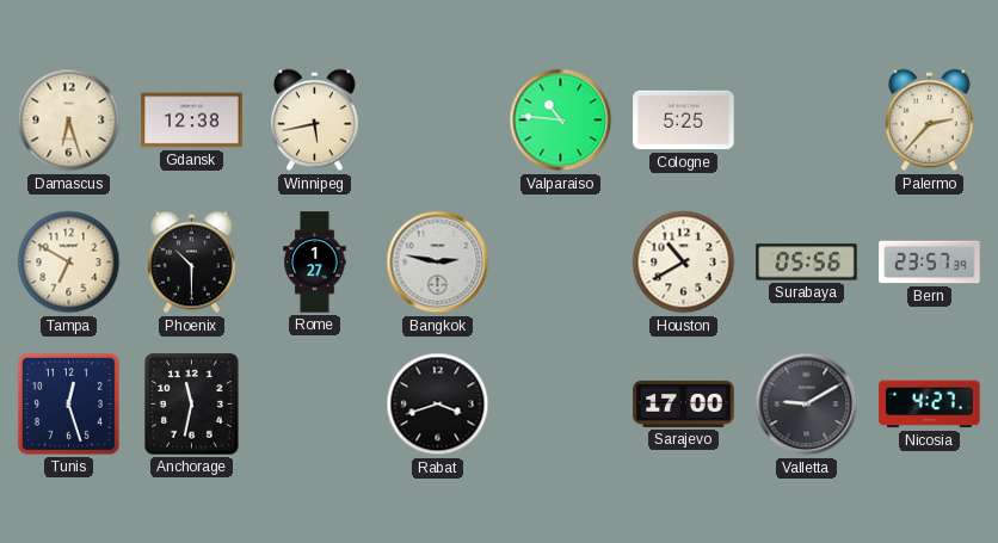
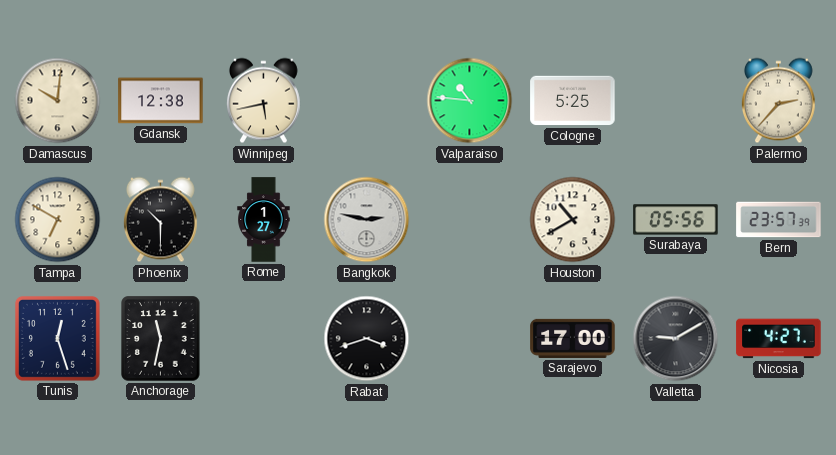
Damascus: 6:27 -> 10:01
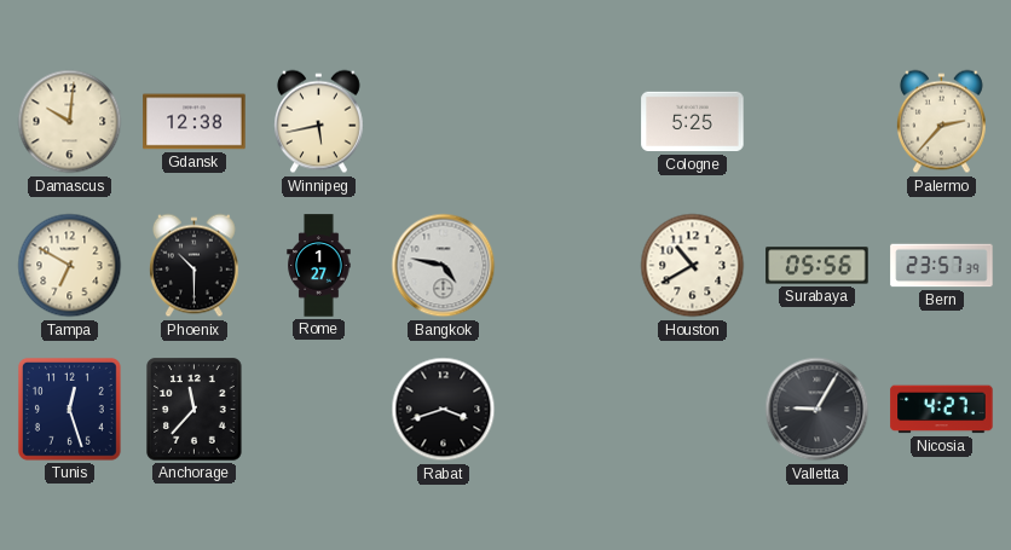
Valparaiso: 10:46 -> none
Bangkok: 2:47 -> 4:47
Anchorage: 11:32 -> 11:37
Sarajevo: 17:00 -> none
Valletta: 9:10 -> 9:05
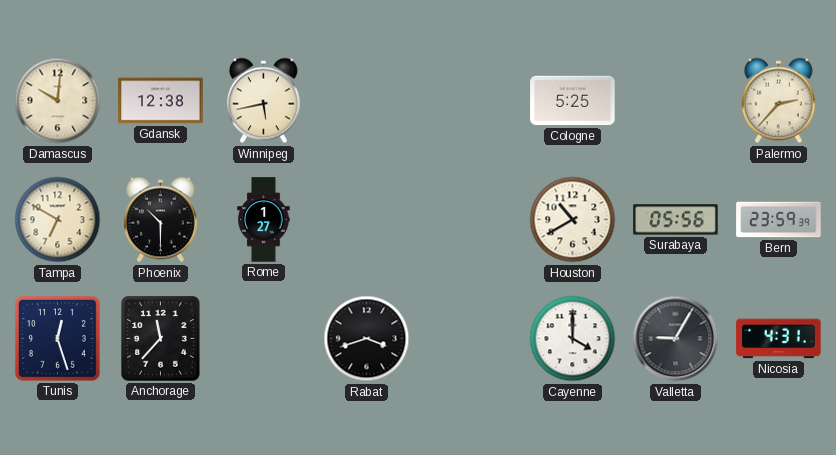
Bangkok: 4:47 -> none
Bern: 23:57 -> 23:59
Cayenne: none -> 4:00
Nicosia: 4:27 -> 4:31
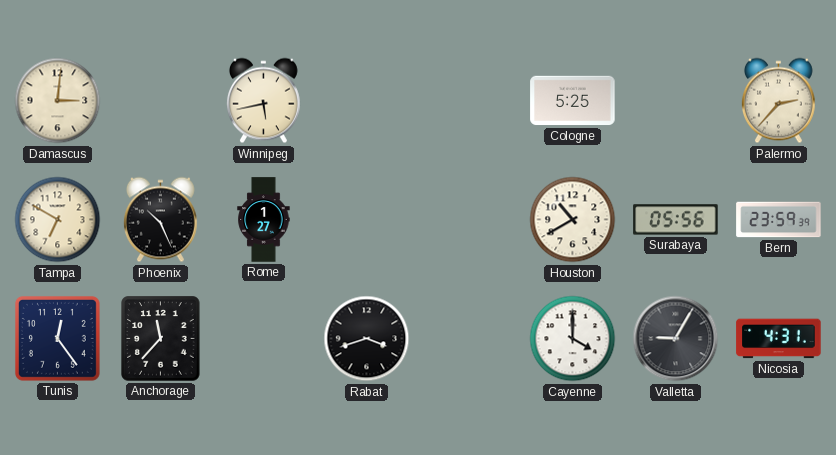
Damascus: 10:01 -> 3:01
Gdansk: 12:38 -> none
Phoenix: 10:30 -> 10:26
Tunis: 12:27 -> 12:24
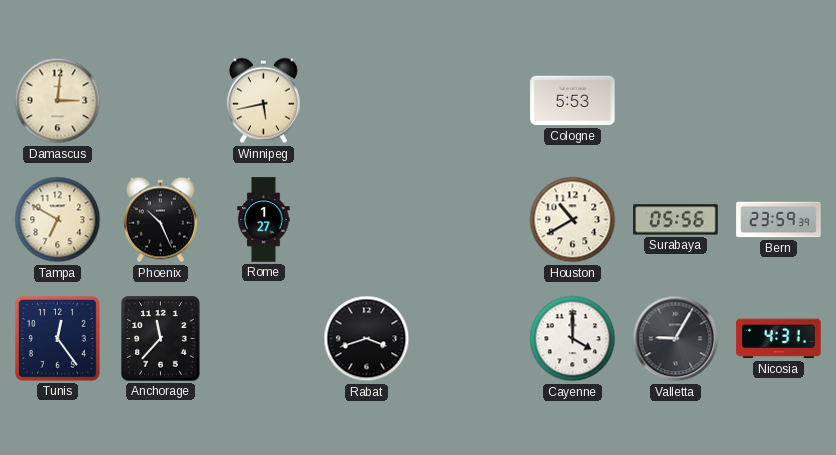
Cologne: 5:25 -> 5:53
Palermo: 2:37 -> none
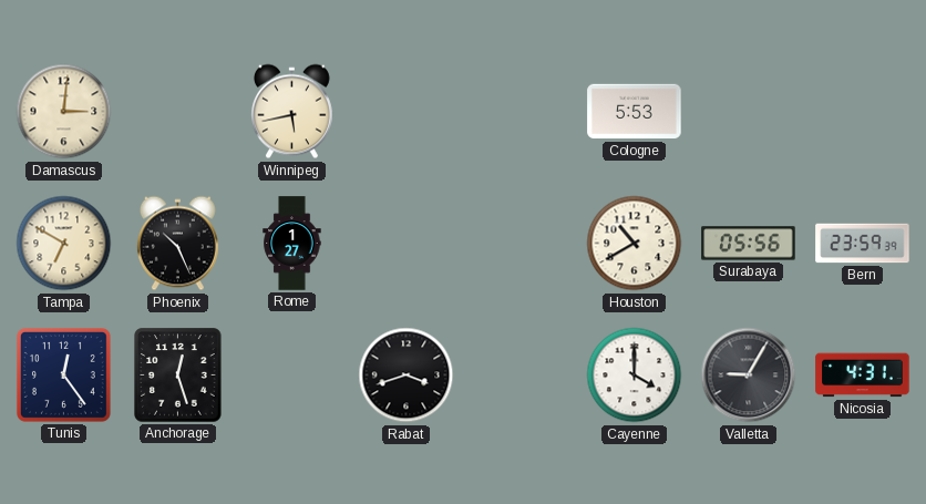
Anchorage: 11:37 -> 12:27
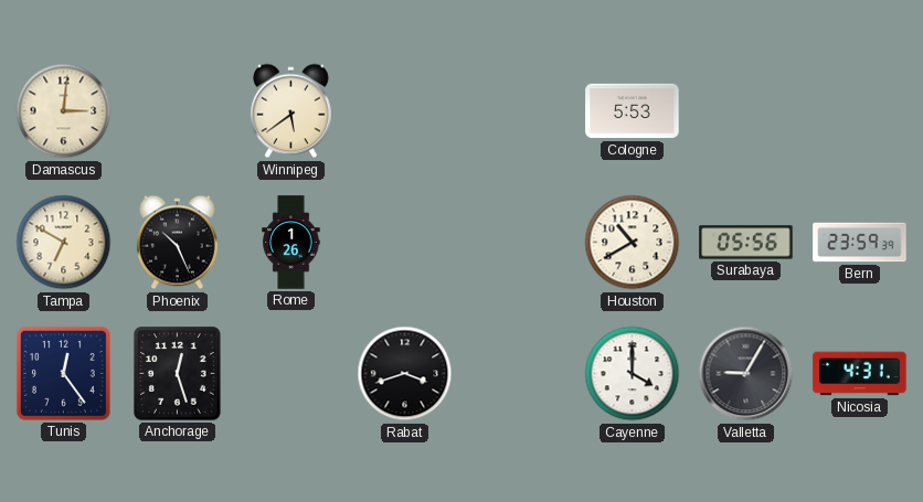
Winnipeg: 5:43 -> 5:39
Rome: 1:27 -> 1:26
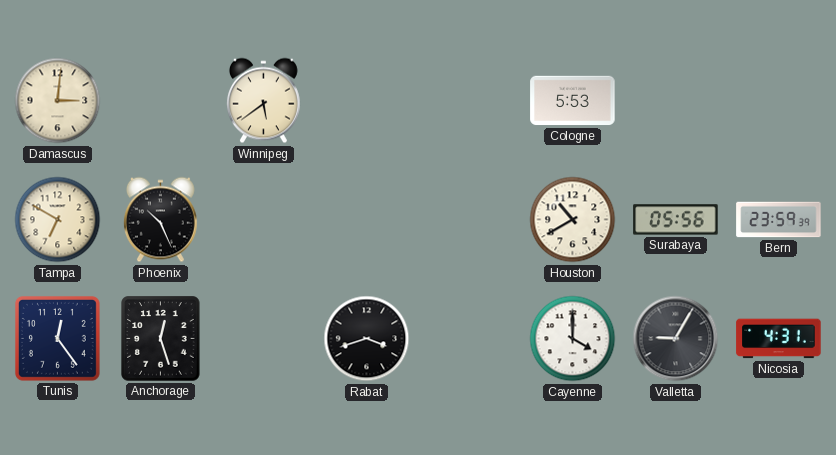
Rome: 1:26 -> none
